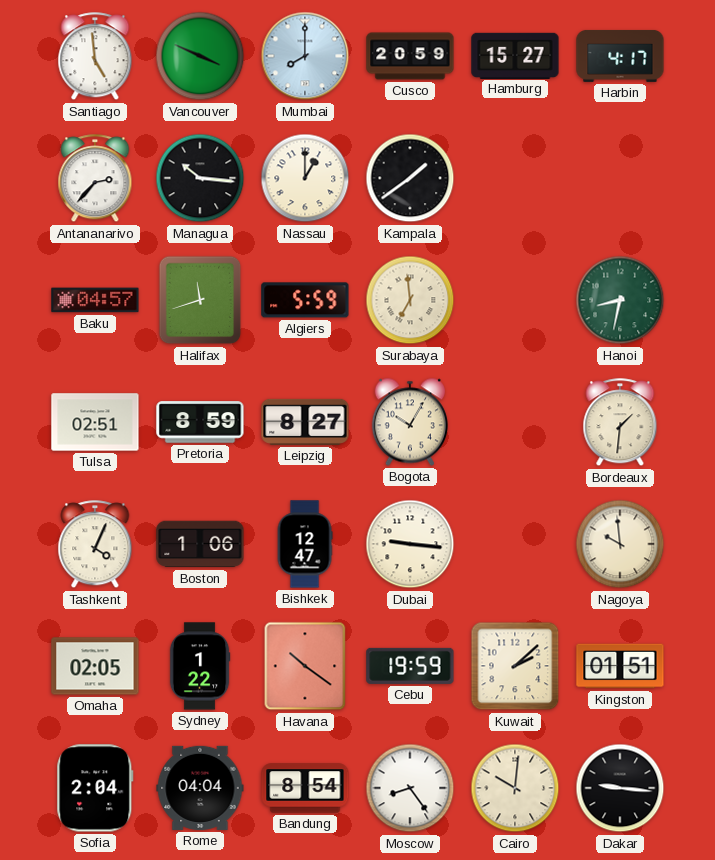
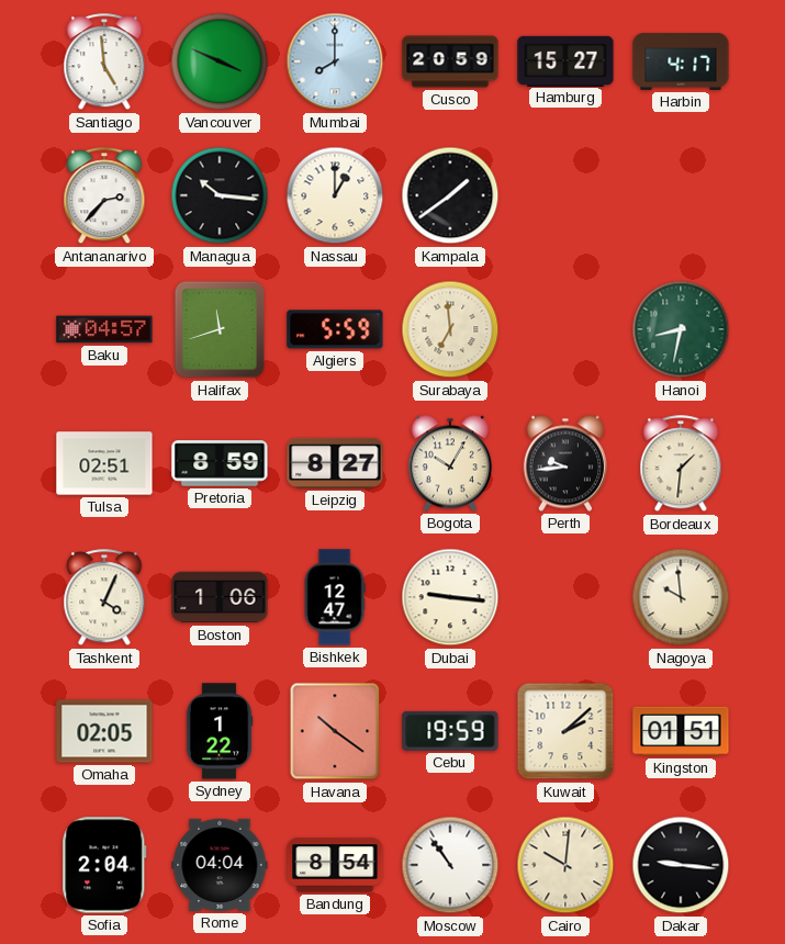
Perth: none -> 9:44
Moscow: 8:24 -> 10:54
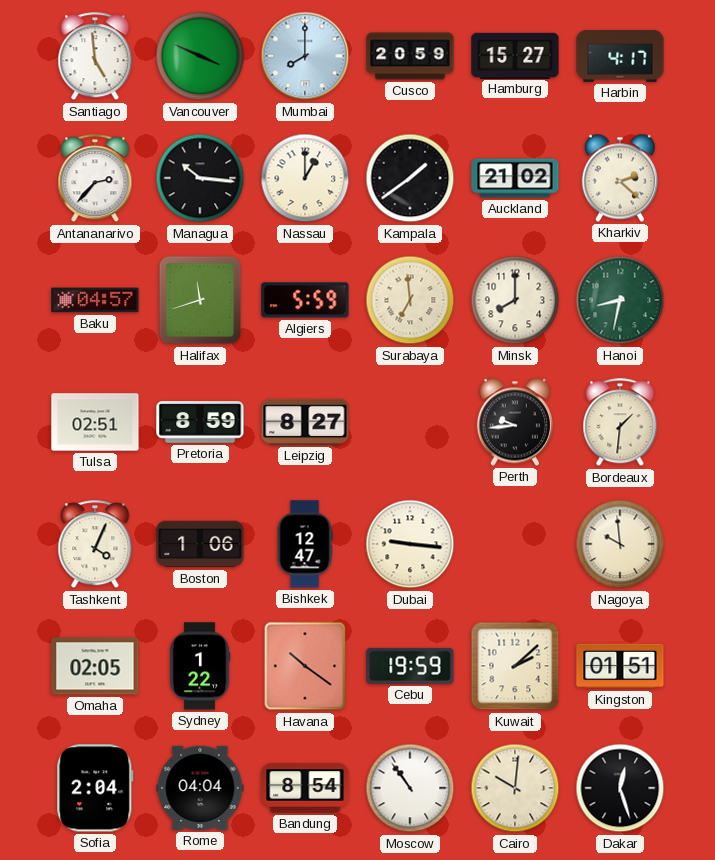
Auckland: none -> 21:02
Kharkiv: none -> 2:22
Minsk: none -> 8:00
Bogota: 10:05 -> none
Dakar: 9:16 -> 12:27
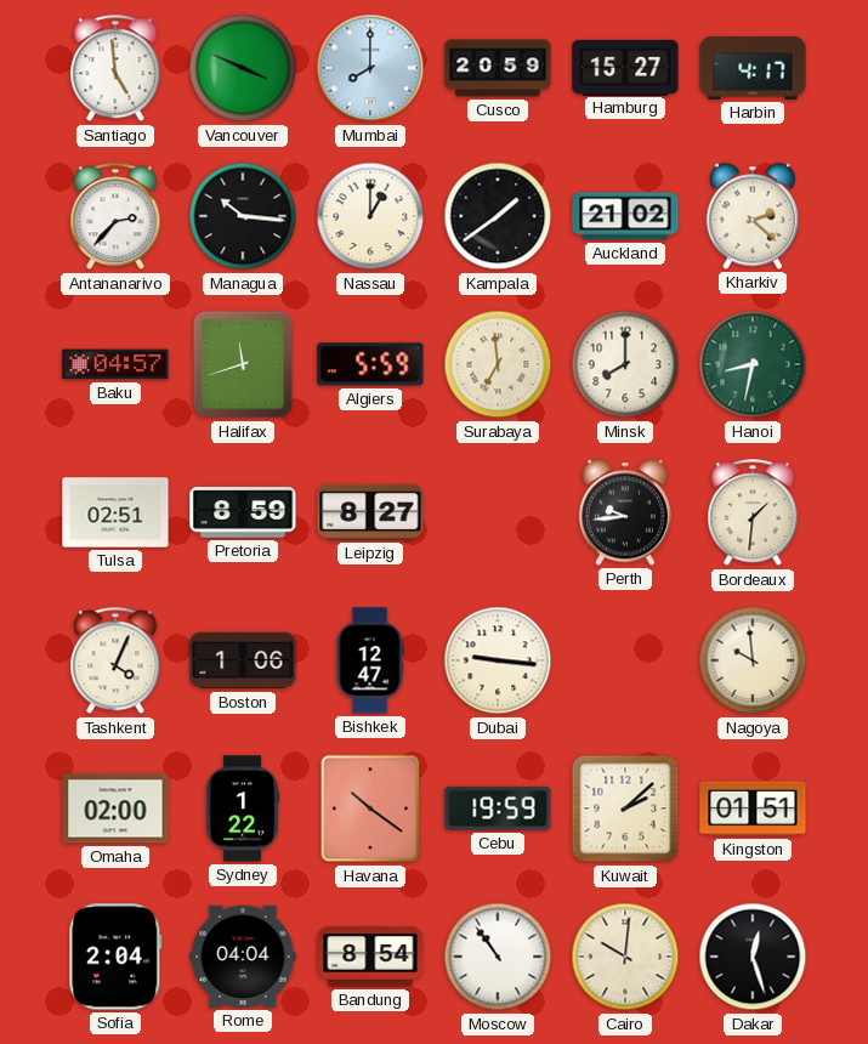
Omaha: 02:05 -> 02:00
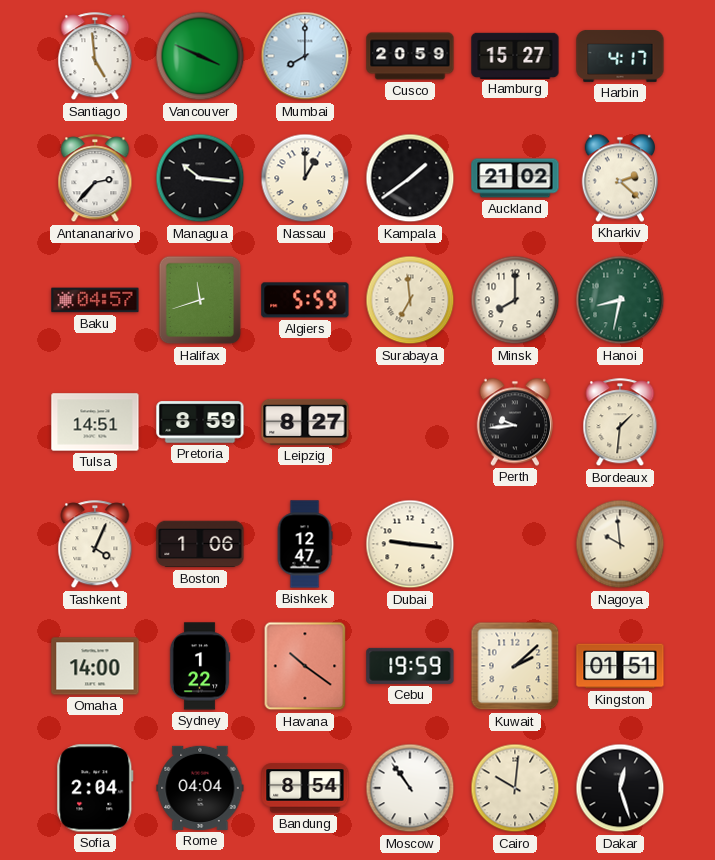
Tulsa: 02:51 -> 14:51
Omaha: 02:00 -> 14:00
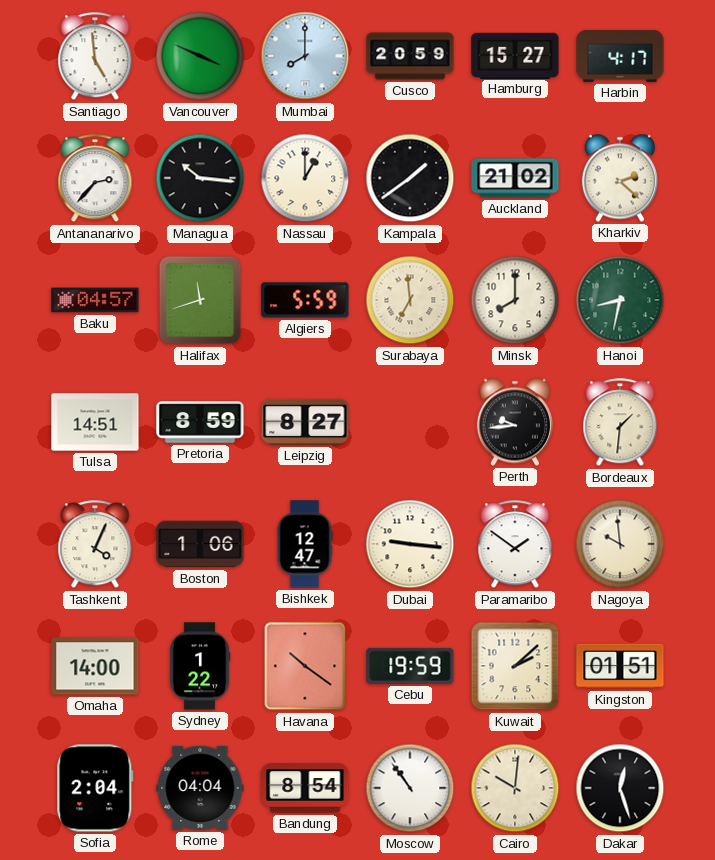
Paramaribo: none -> 1:51
